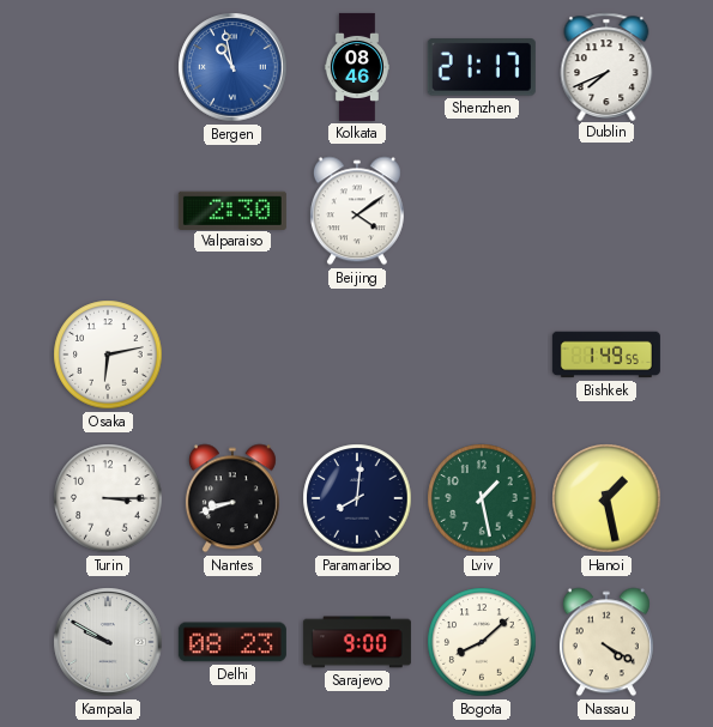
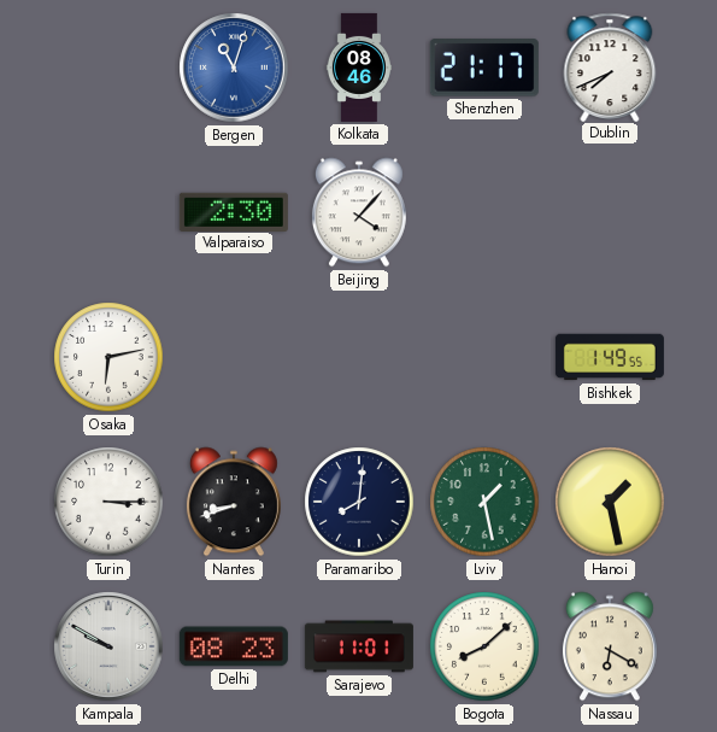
Bergen: 10:58 -> 11:03
Beijing: 4:09 -> 4:07
Sarajevo: 9:00 -> 11:01
Nassau: 4:20 -> 6:20
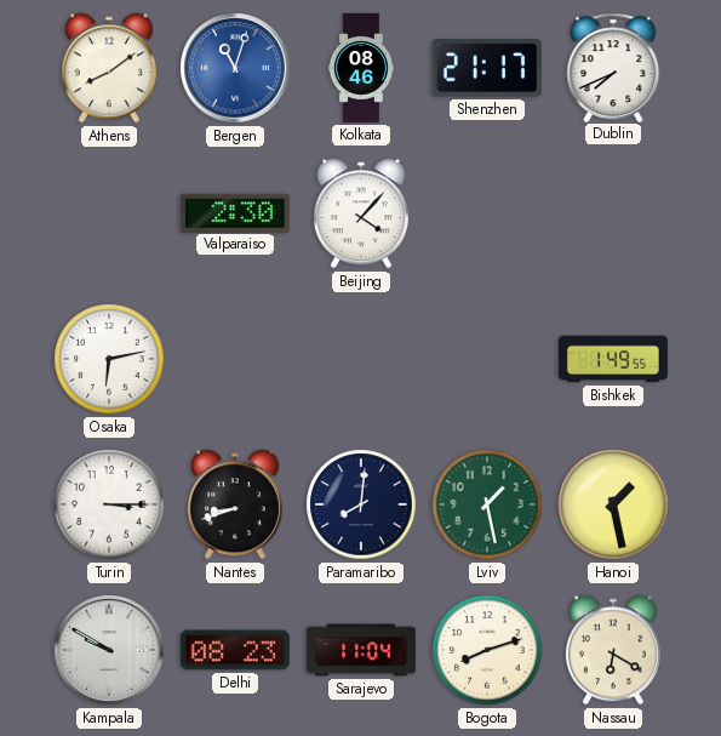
Athens: none -> 8:09
Sarajevo: 11:01 -> 11:04
Bogota: 8:08 -> 8:12
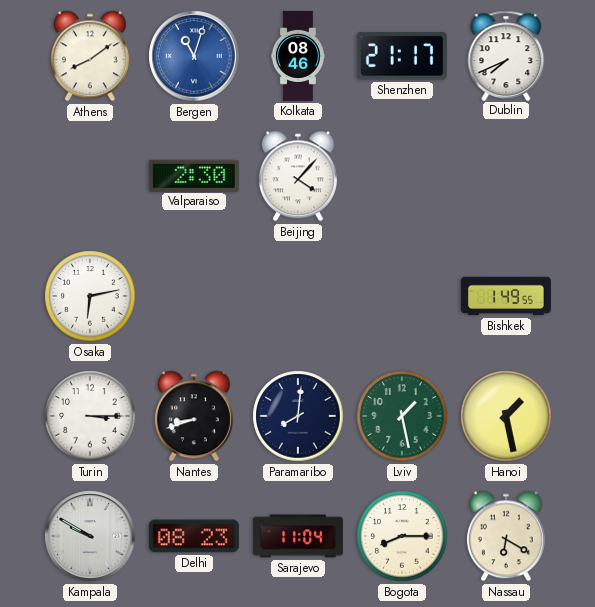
Bogota: 8:12 -> 8:15
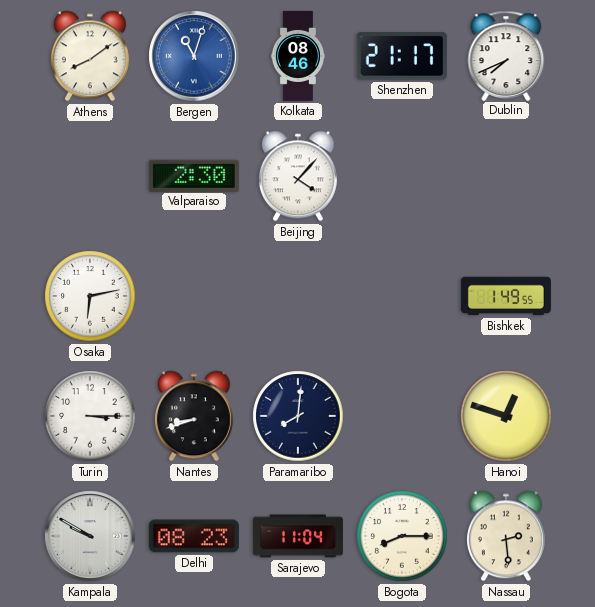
Lviv: 1:28 -> none
Hanoi: 1:28 -> 12:48
Nassau: 6:20 -> 2:29
